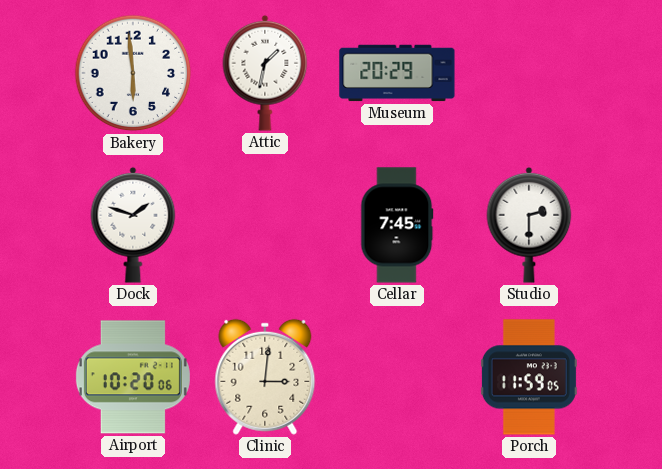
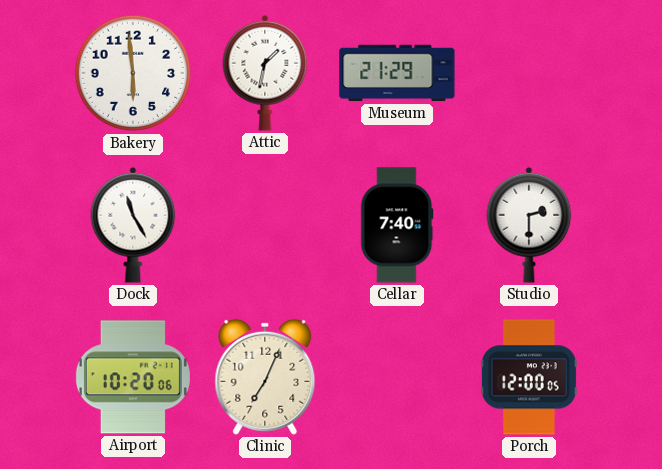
Museum: 20:29 -> 21:29
Dock: 1:48 -> 11:25
Cellar: 7:45 -> 7:40
Clinic: 3:01 -> 7:04
Porch: 11:59 -> 12:00
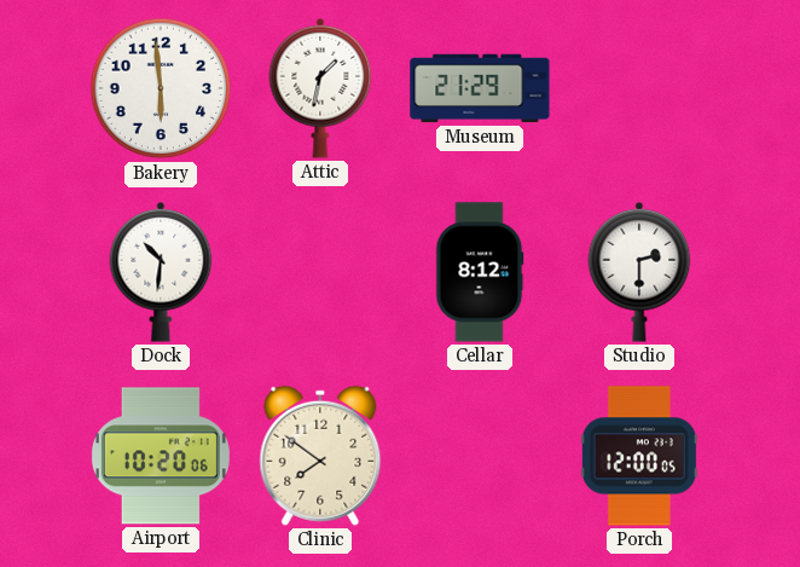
Dock: 11:25 -> 10:31
Cellar: 7:40 -> 8:12
Clinic: 7:04 -> 7:51
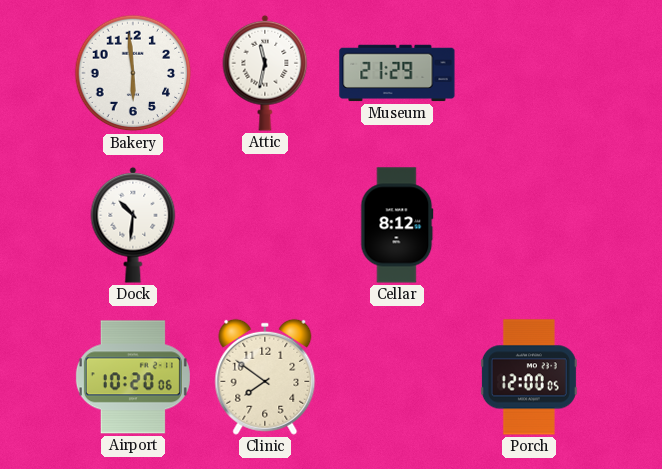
Attic: 1:32 -> 11:32
Studio: 2:30 -> none
